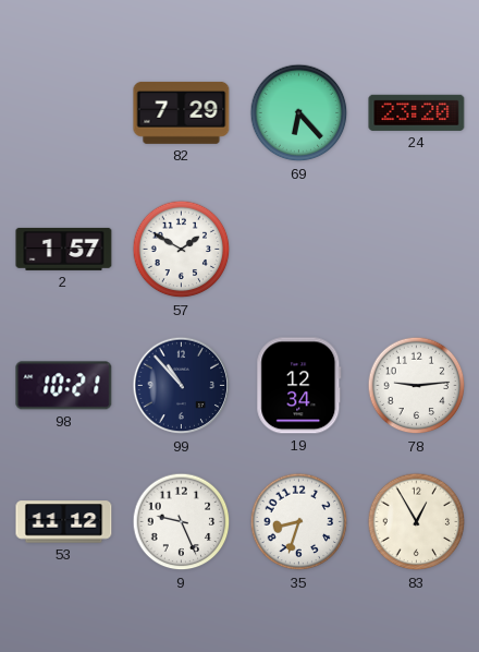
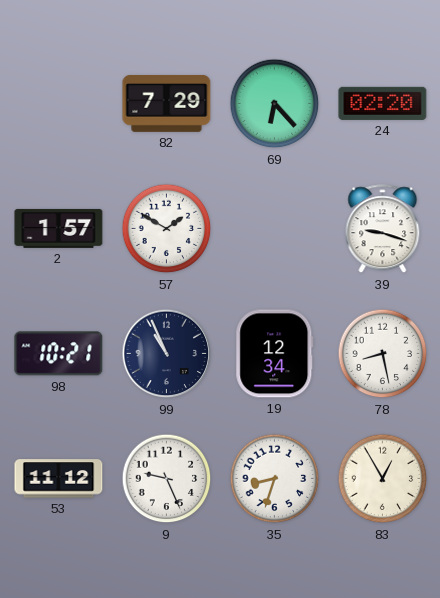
24: 23:20 -> 02:20
39: none -> 9:18
99: 10:53 -> 10:56
78: 9:14 -> 8:28
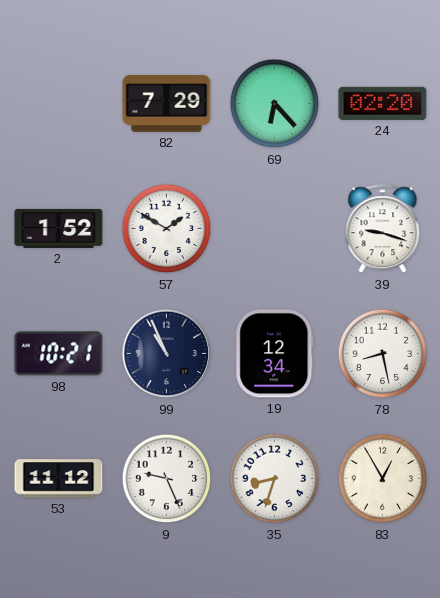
2: 1:57 -> 1:52
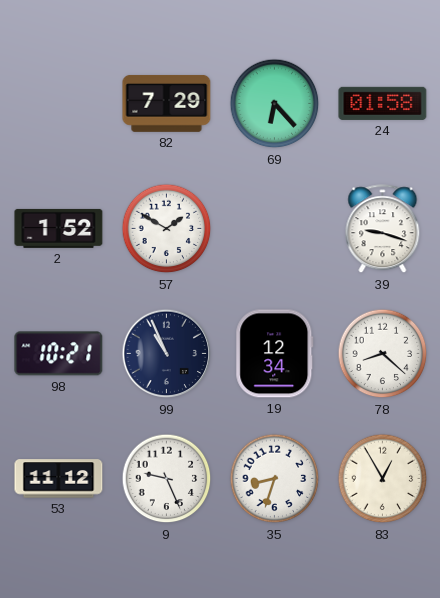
24: 02:20 -> 01:58
78: 8:28 -> 8:22
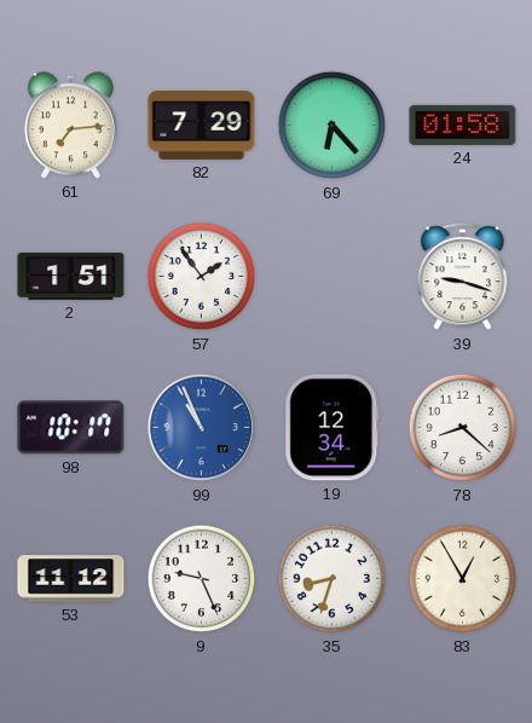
61: none -> 7:14
2: 1:52 -> 1:51
57: 1:50 -> 1:54
98: 10:21 -> 10:17
99 dial: navy -> blue
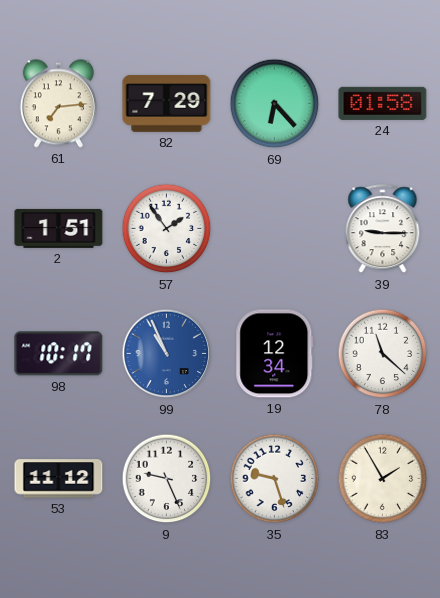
39: 9:18 -> 9:15
78: 8:22 -> 11:22
35: 8:33 -> 9:27
83: 12:55 -> 1:55
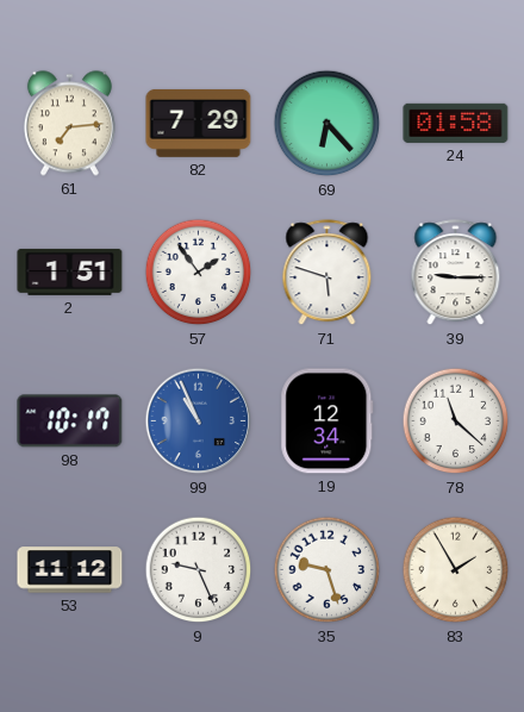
71: none -> 5:48
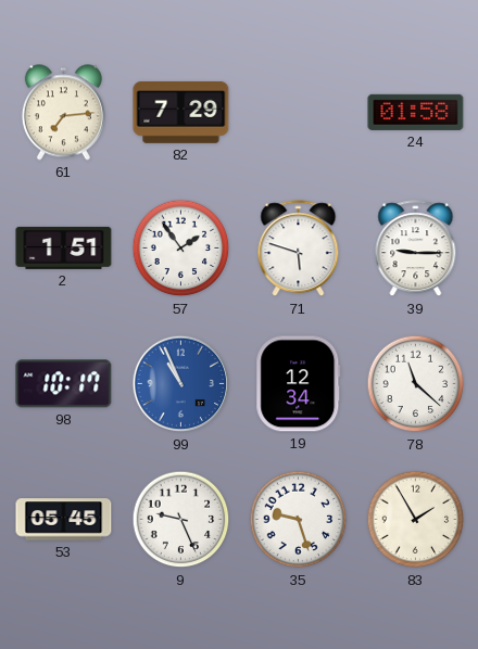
69: 6:23 -> none
53: 11:12 -> 05:45
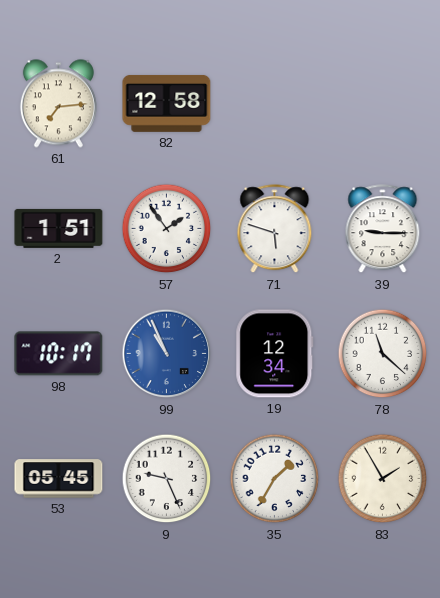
82: 7:29 -> 12:58
24: 01:58 -> none
35: 9:27 -> 1:35
